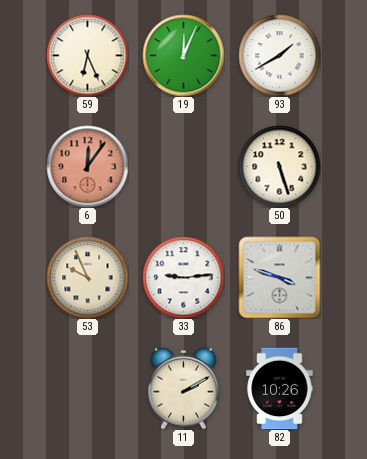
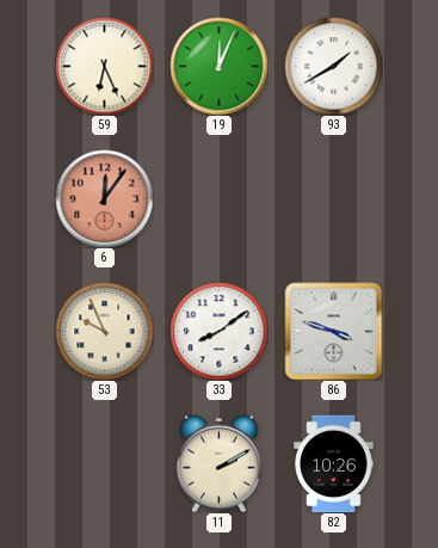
50: 5:27 -> none
33: 9:14 -> 8:09
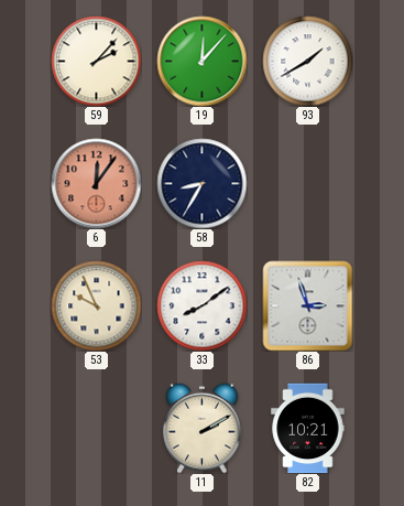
59: 6:26 -> 2:07
19: 12:04 -> 12:07
58: none -> 8:35
86: 3:48 -> 2:57
82: 10:26 -> 10:21
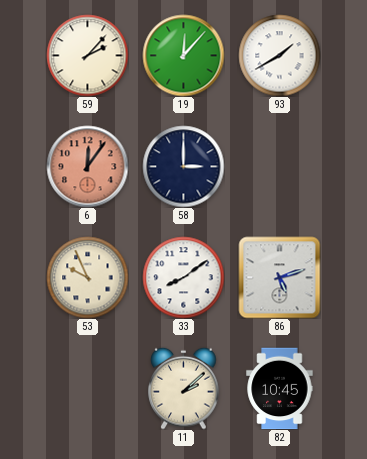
58: 8:35 -> 3:00
86: 2:57 -> 5:12
11: 2:10 -> 2:08
82: 10:21 -> 10:45
